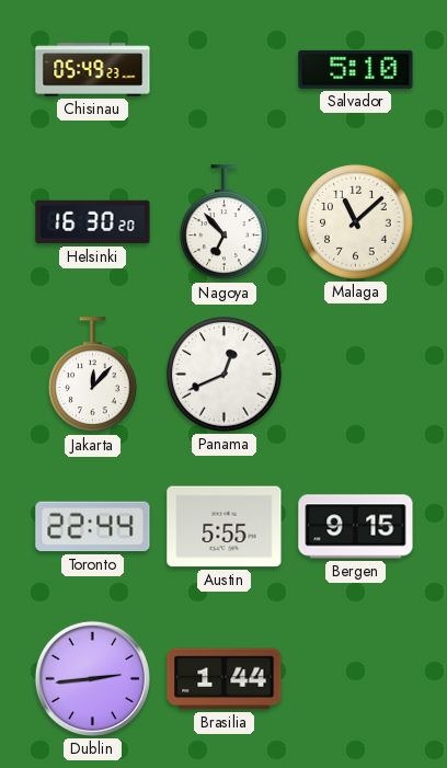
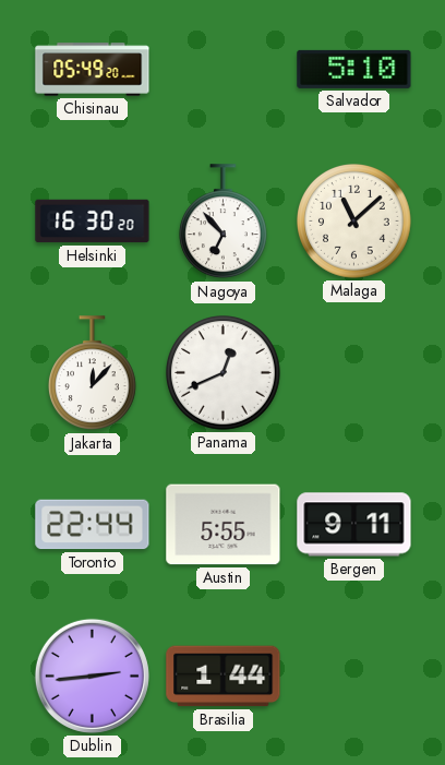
Chisinau: 05:49:23 -> 05:49:20
Bergen: 9:15 -> 9:11
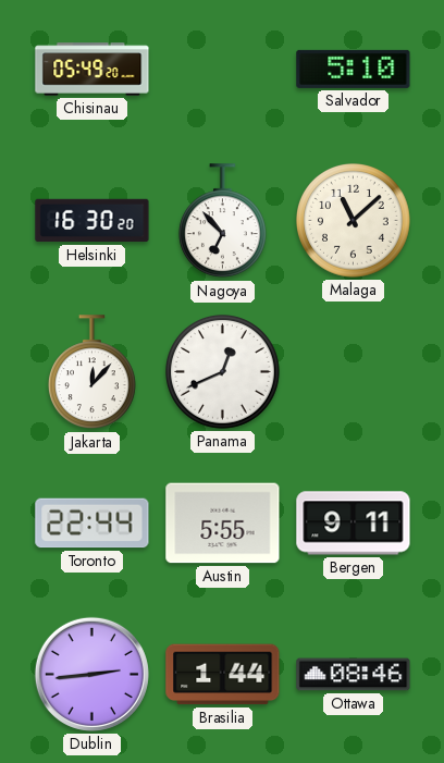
Ottawa: none -> 08:46
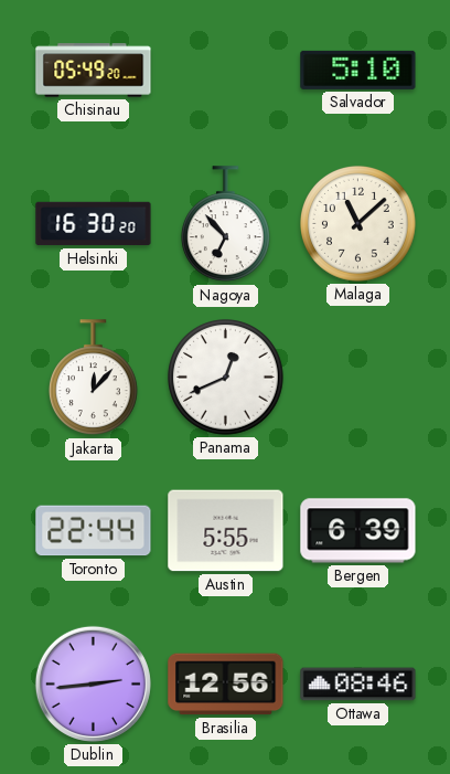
Bergen: 9:11 -> 6:39
Brasilia: 1:44 -> 12:56
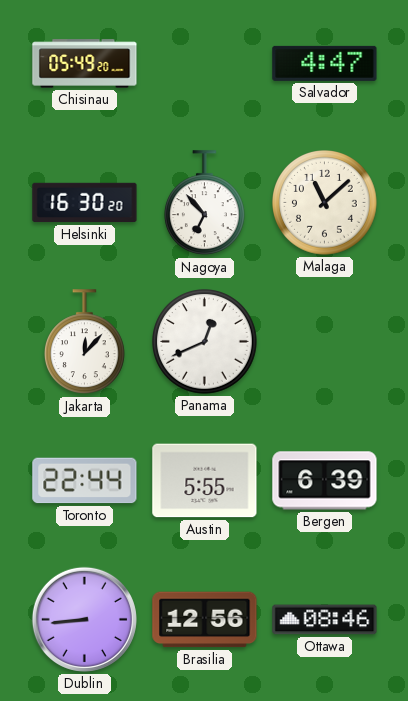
Salvador: 5:10 -> 4:47
Dublin: 2:44 -> 8:44
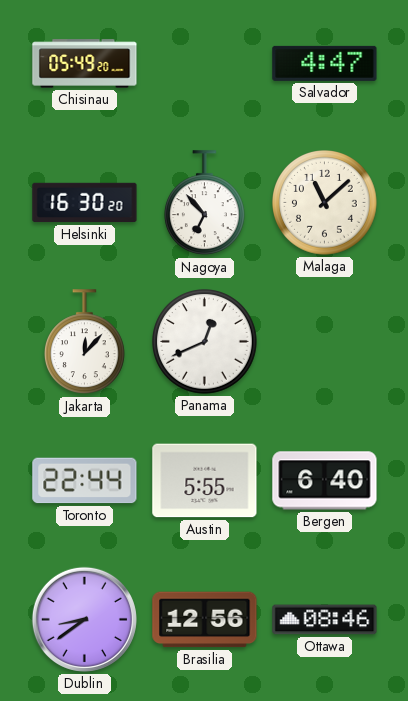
Bergen: 6:39 -> 6:40
Dublin: 8:44 -> 8:39
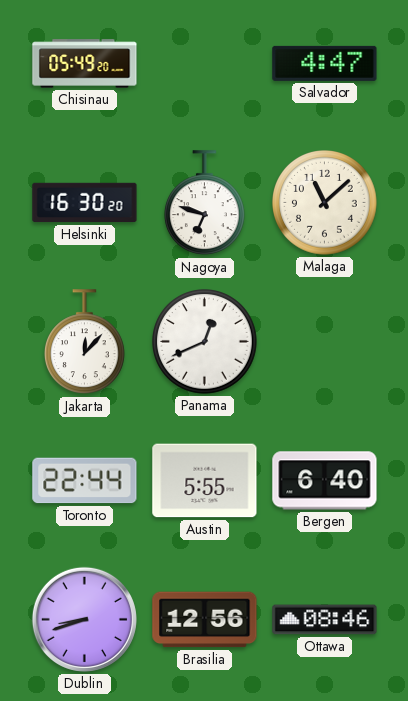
Nagoya: 6:53 -> 6:48
Dublin: 8:39 -> 8:42
